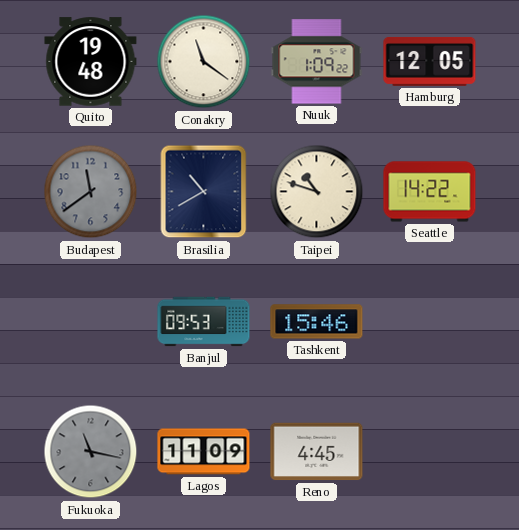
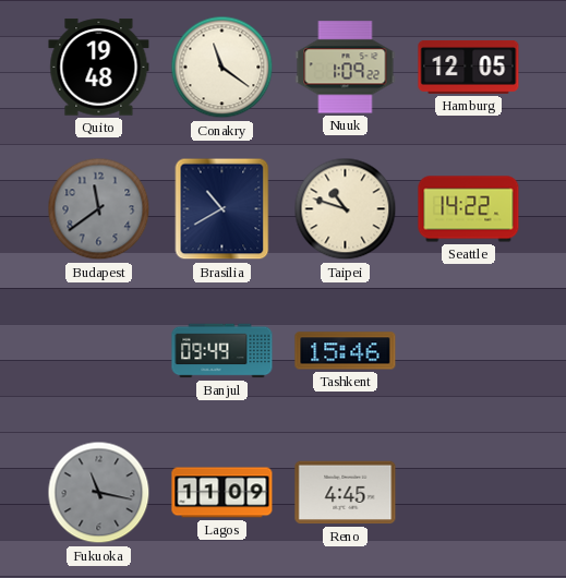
Banjul: 09:53 -> 09:49
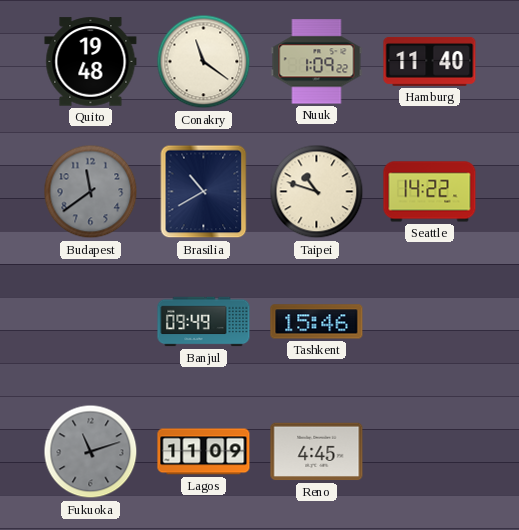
Hamburg: 12:05 -> 11:40
Fukuoka: 11:17 -> 11:12
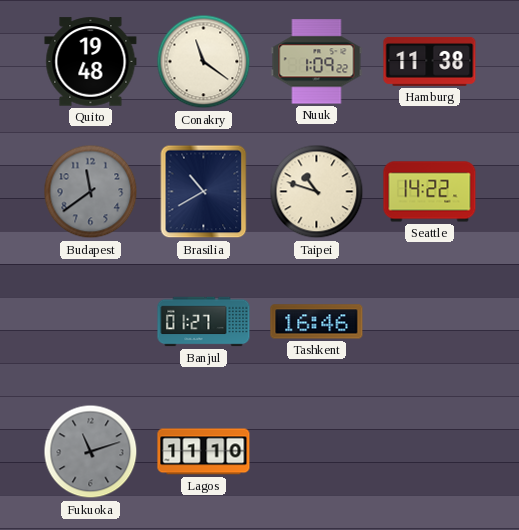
Hamburg: 11:40 -> 11:38
Banjul: 09:49 -> 01:27
Tashkent: 15:46 -> 16:46
Lagos: 11:09 -> 11:10
Reno: 4:45 -> none
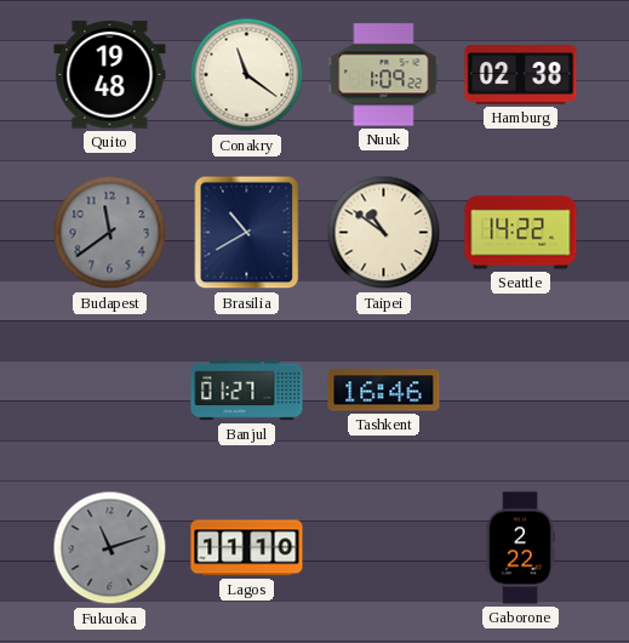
Hamburg: 11:38 -> 02:38
Taipei: 10:48 -> 10:51
Gaborone: none -> 2:22
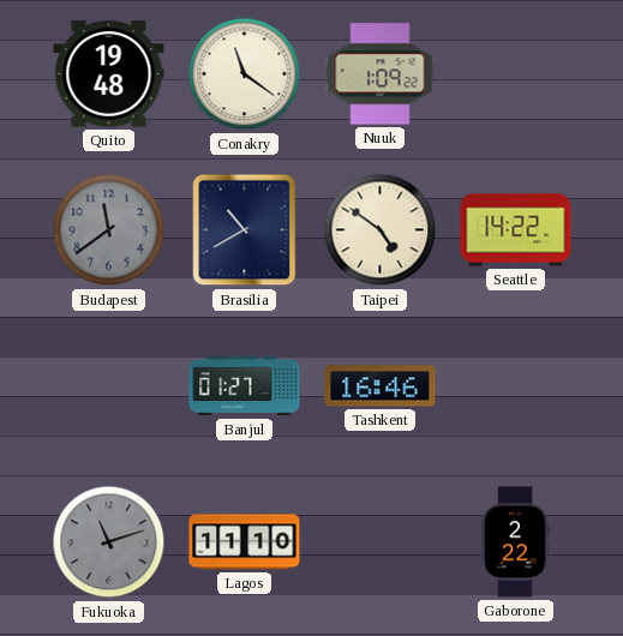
Hamburg: 02:38 -> none
Taipei: 10:51 -> 4:51
